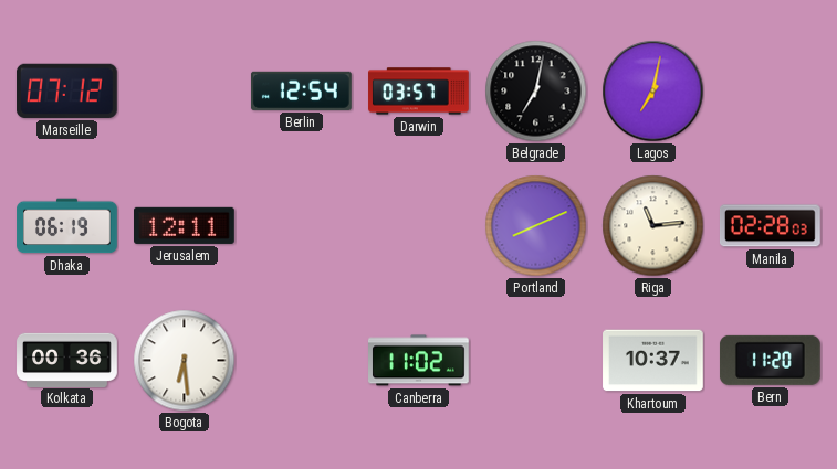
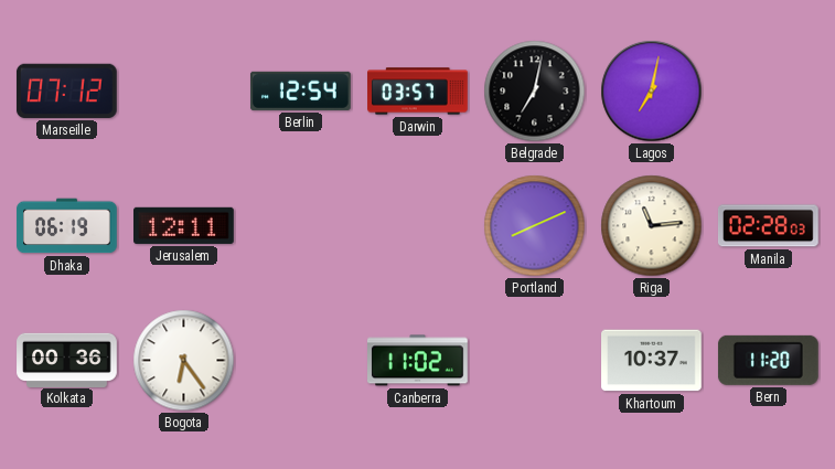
Bogota: 6:29 -> 6:24
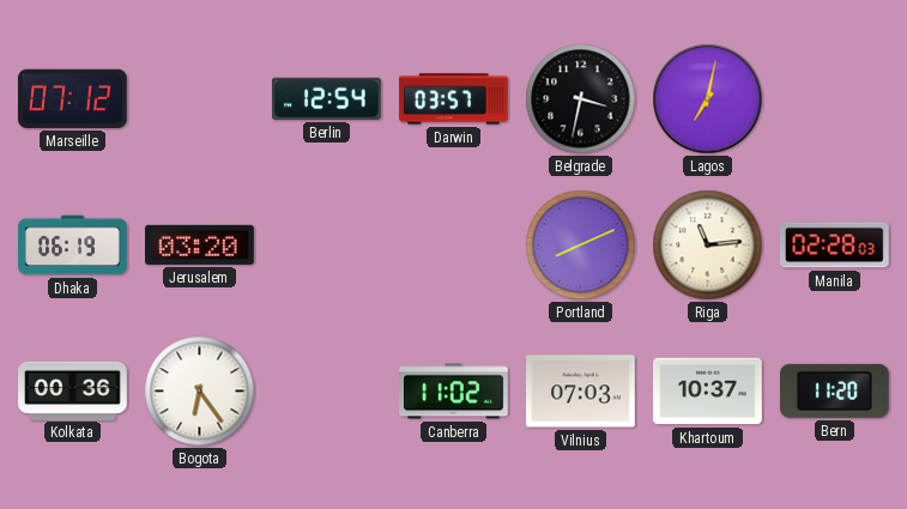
Belgrade: 7:02 -> 3:32
Jerusalem: 12:11 -> 03:20
Vilnius: none -> 07:03
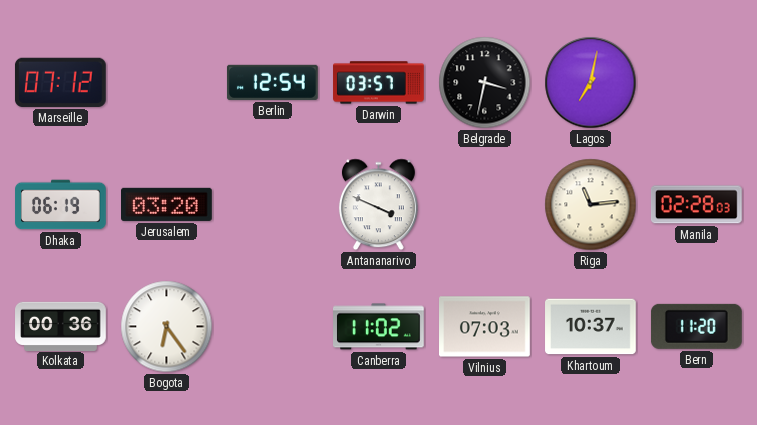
Antananarivo: none -> 3:49
Portland: 8:11 -> none
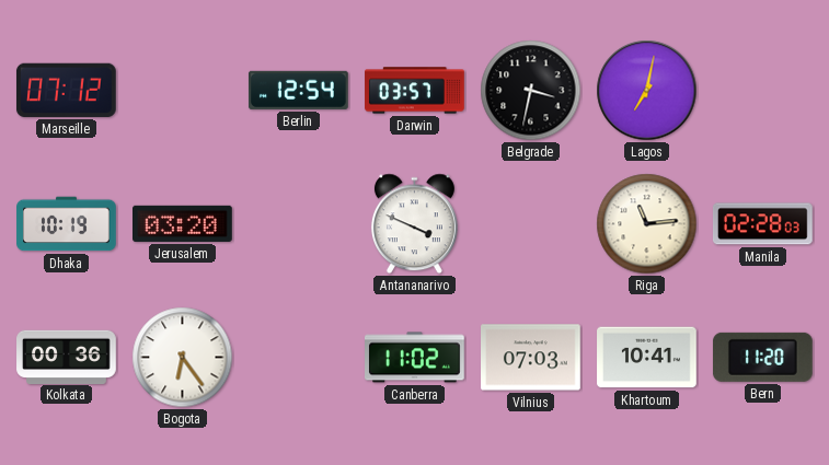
Dhaka: 06:19 -> 10:19
Khartoum: 10:37 -> 10:41
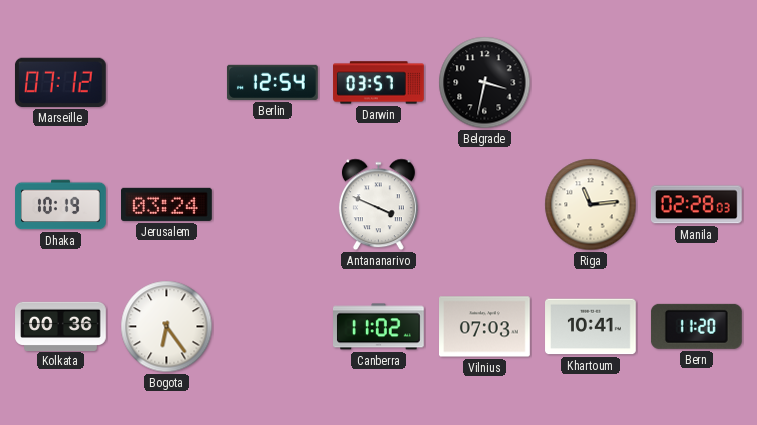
Lagos: 7:02 -> none
Jerusalem: 03:20 -> 03:24
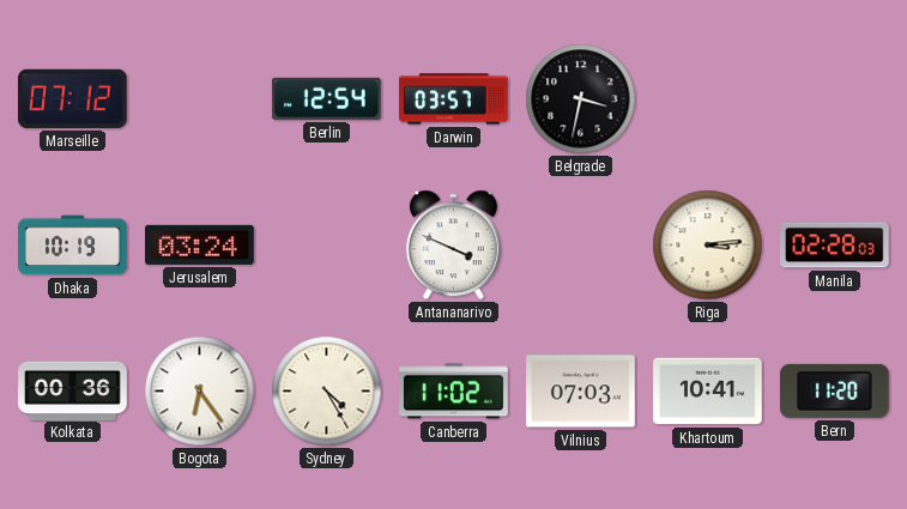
Riga: 11:14 -> 3:14
Sydney: none -> 4:25
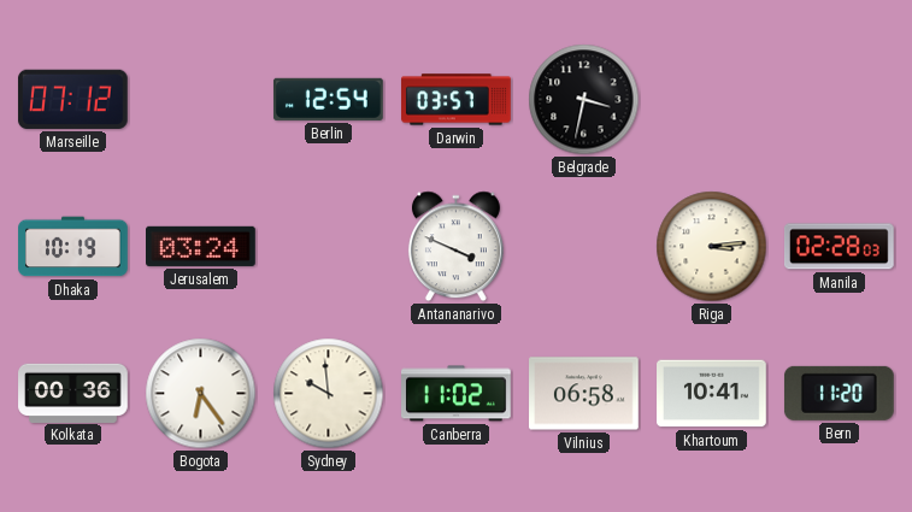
Sydney: 4:25 -> 9:59
Vilnius: 07:03 -> 06:58
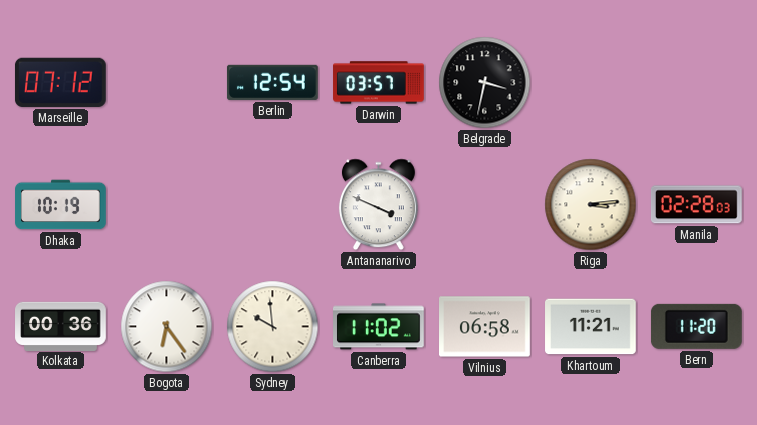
Jerusalem: 03:24 -> none
Khartoum: 10:41 -> 11:21
